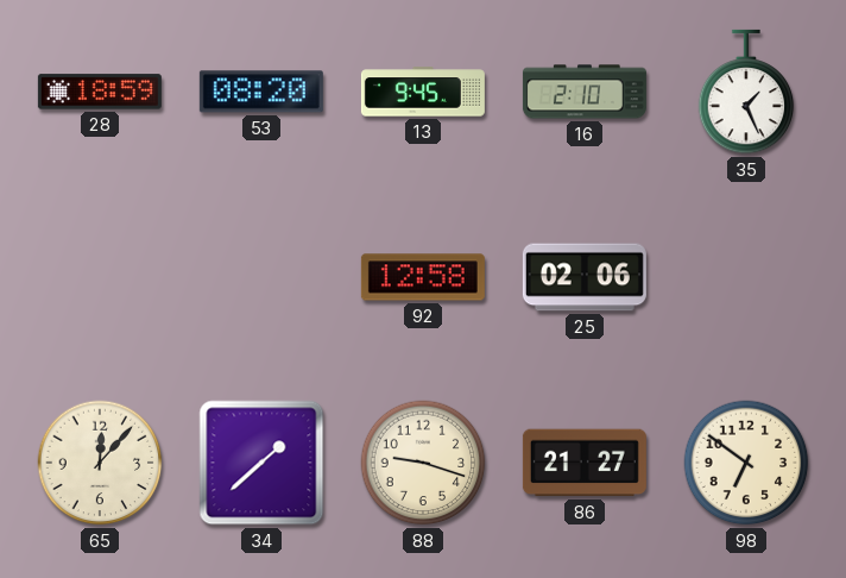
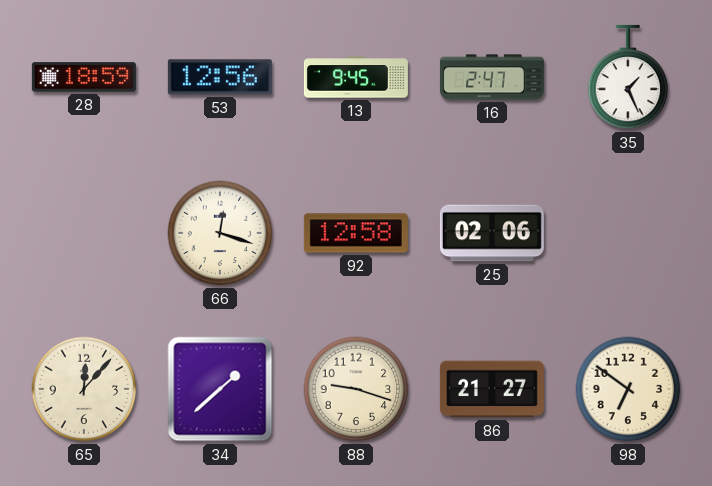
53: 08:20 -> 12:56
16: 2:10 -> 2:47
66: none -> 12:18
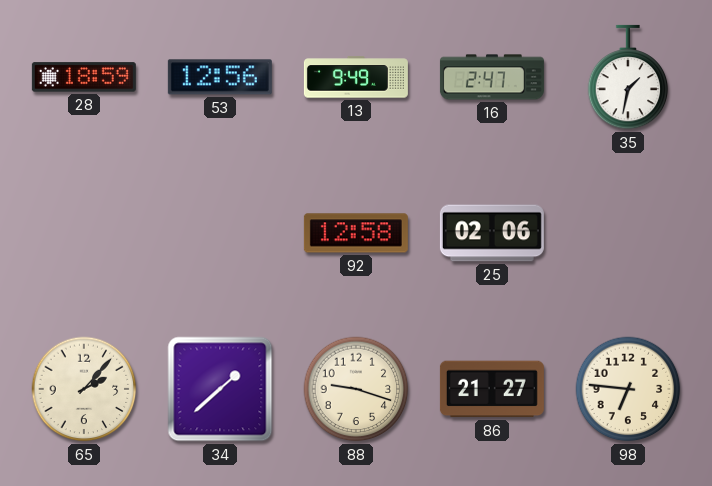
13: 9:45 -> 9:49
35: 1:26 -> 1:32
66: 12:18 -> none
65: 12:07 -> 2:07
98: 6:51 -> 6:46
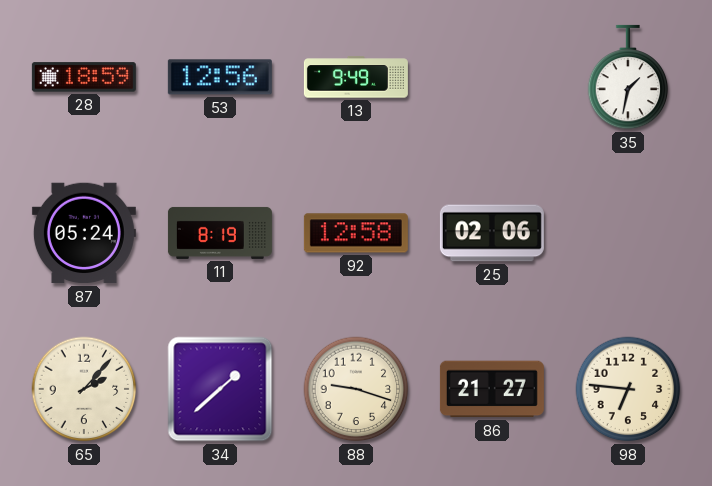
16: 2:47 -> none
87: none -> 05:24
11: none -> 8:19
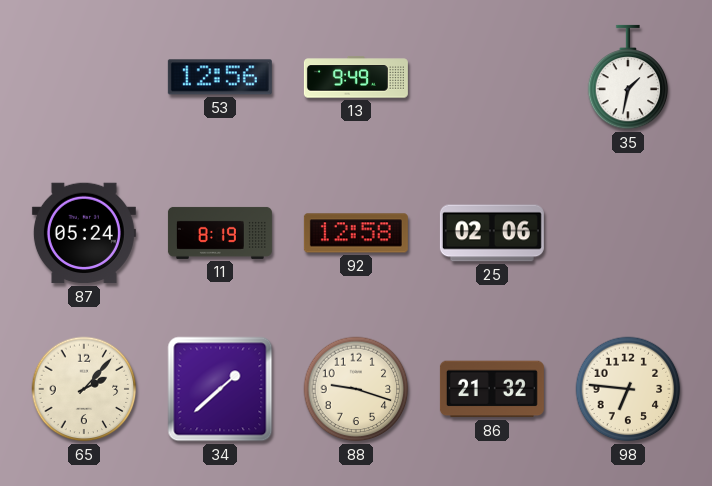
28: 18:59 -> none
86: 21:27 -> 21:32
